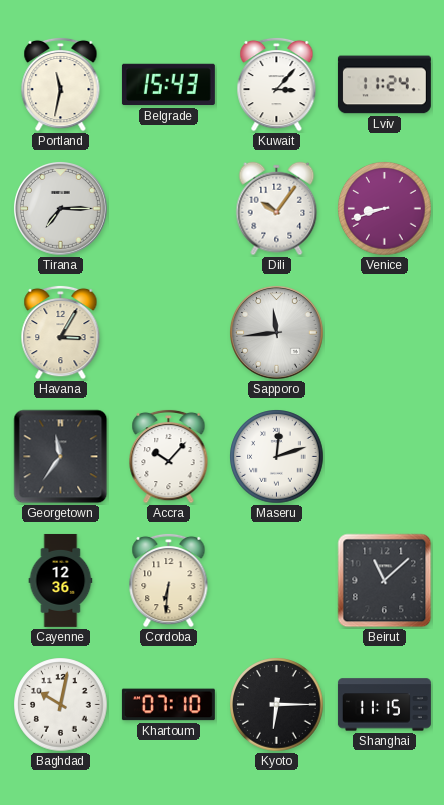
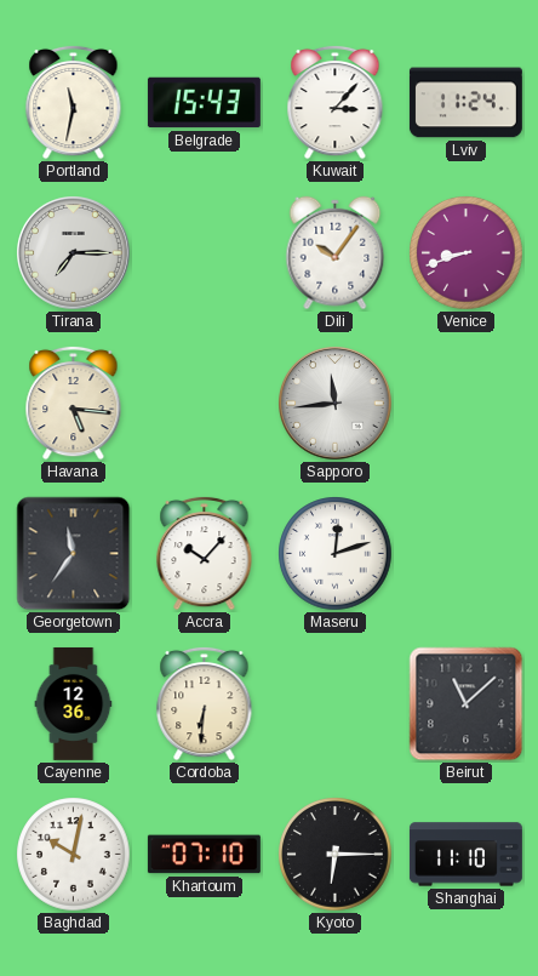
Havana: 3:05 -> 5:16
Shanghai: 11:15 -> 11:10
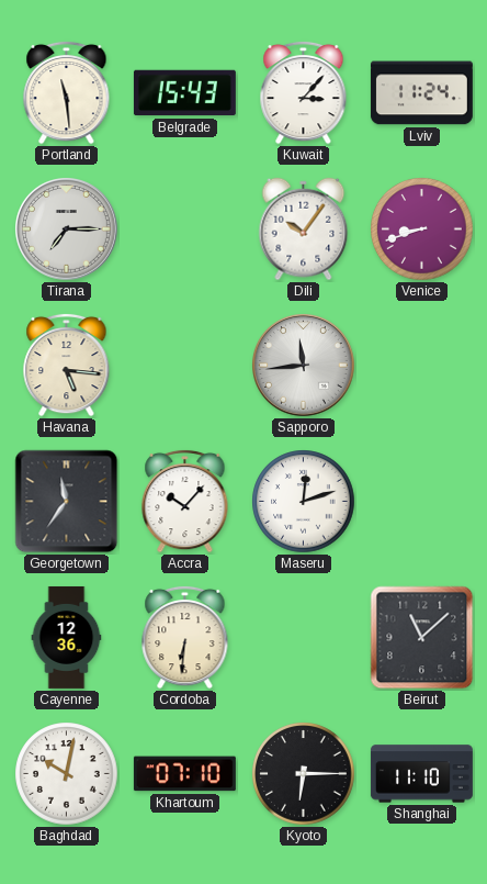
Portland: 11:32 -> 11:29
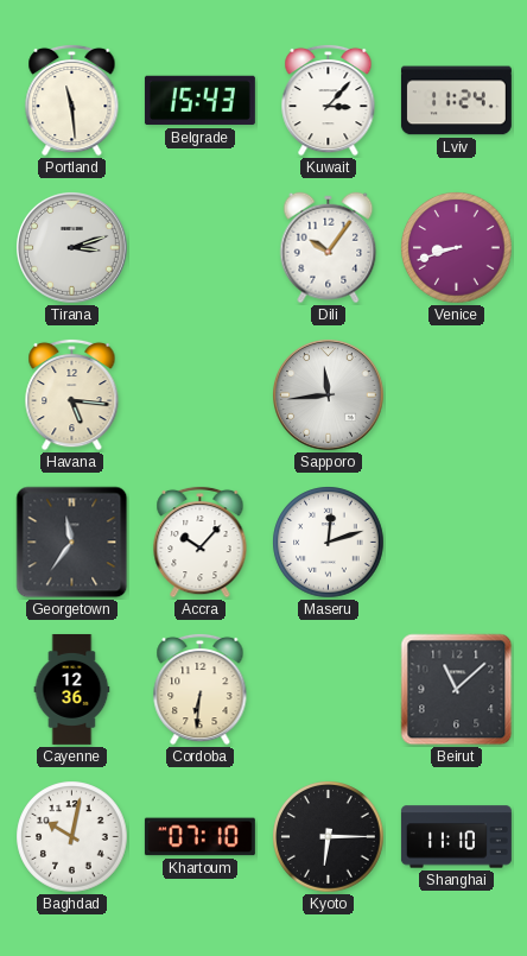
Tirana: 7:15 -> 3:12
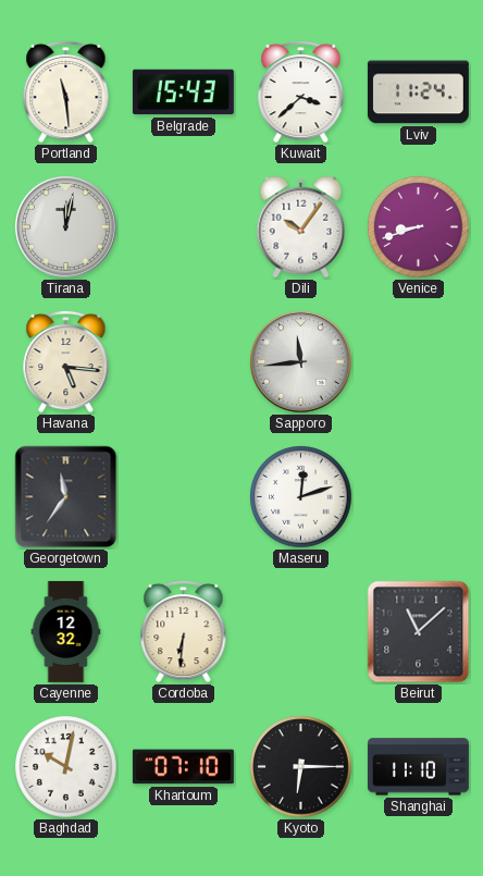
Kuwait: 3:07 -> 3:38
Tirana: 3:12 -> 12:02
Accra: 10:07 -> none
Cayenne: 12:36 -> 12:32
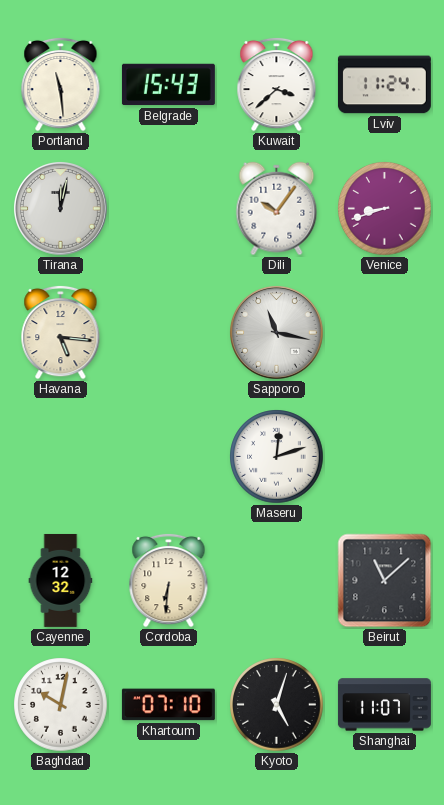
Sapporo: 11:44 -> 11:17
Georgetown: 11:36 -> none
Kyoto: 6:15 -> 5:03
Shanghai: 11:10 -> 11:07
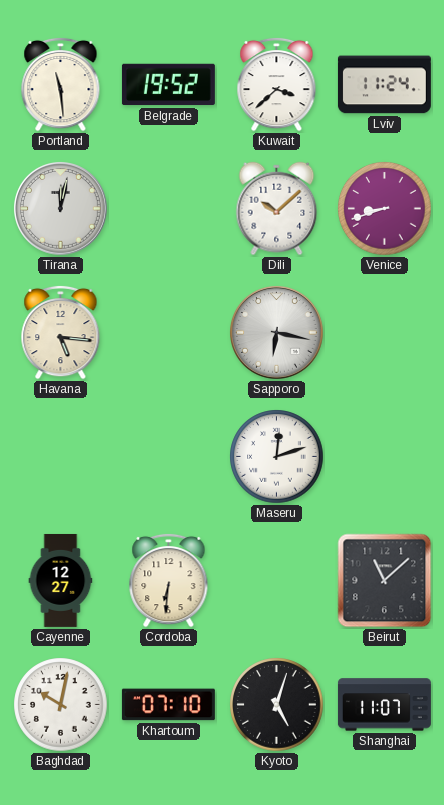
Belgrade: 15:43 -> 19:52
Dili: 10:06 -> 10:08
Sapporo: 11:17 -> 6:17
Cayenne: 12:32 -> 12:27
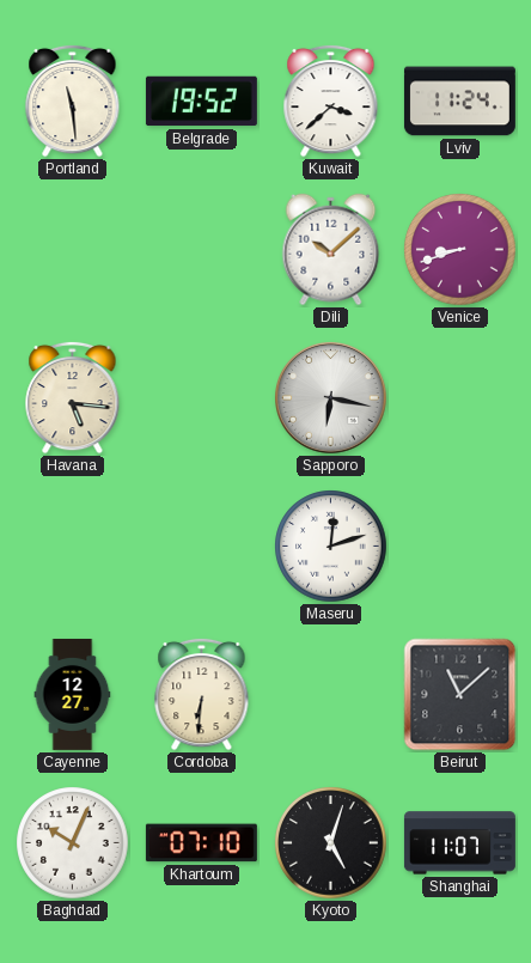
Tirana: 12:02 -> none
Baghdad: 10:02 -> 10:04
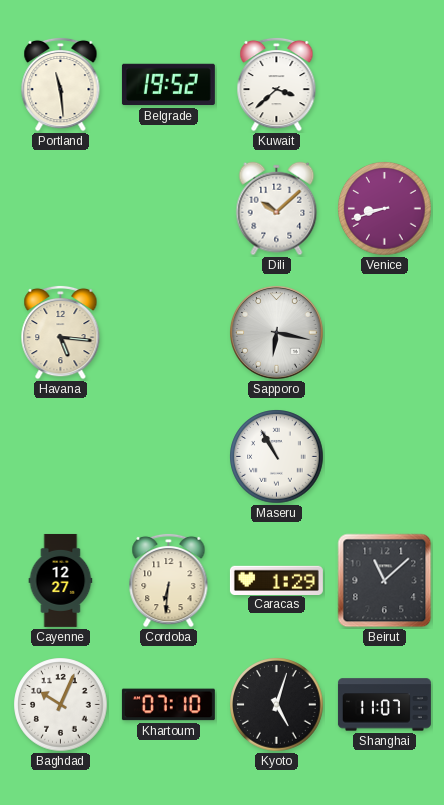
Lviv: 11:24 -> none
Maseru: 12:12 -> 10:55
Caracas: none -> 1:29
